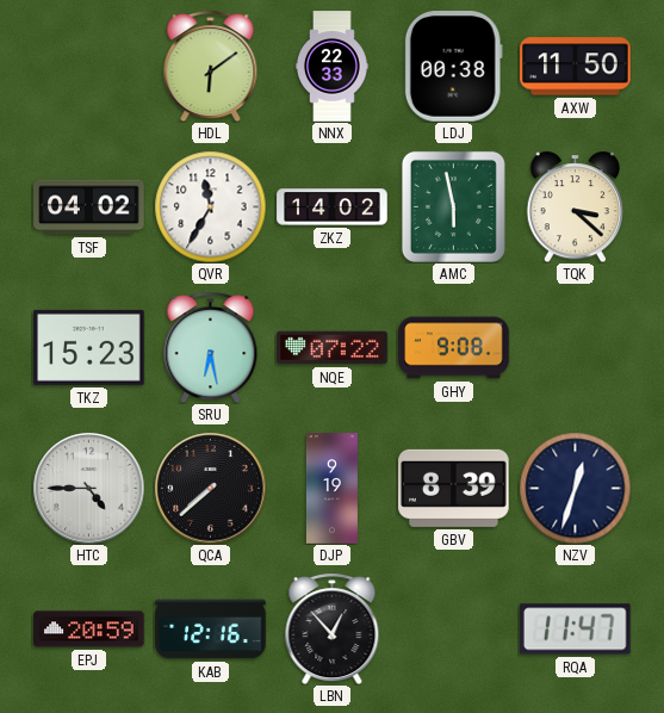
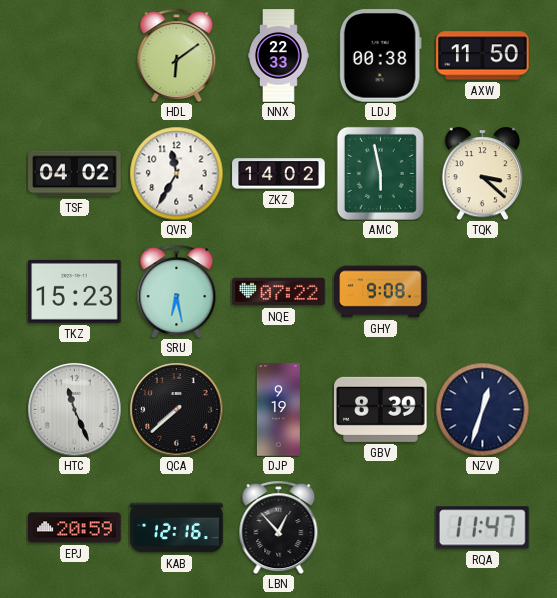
HTC: 4:45 -> 11:26
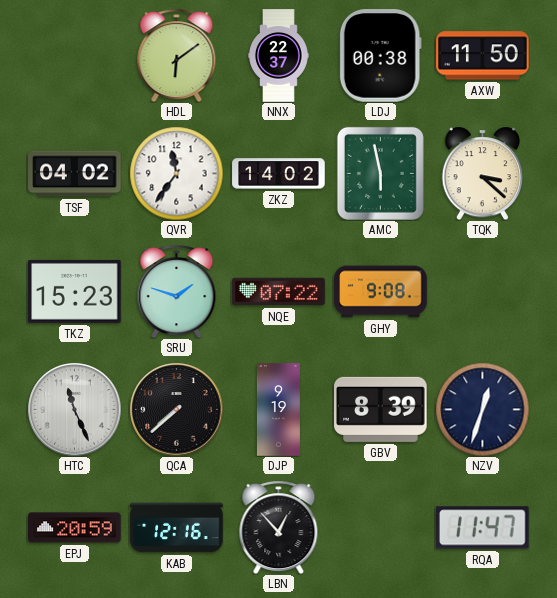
NNX: 22:33 -> 22:37
QVR: 11:35 -> 11:36
SRU: 6:28 -> 1:48
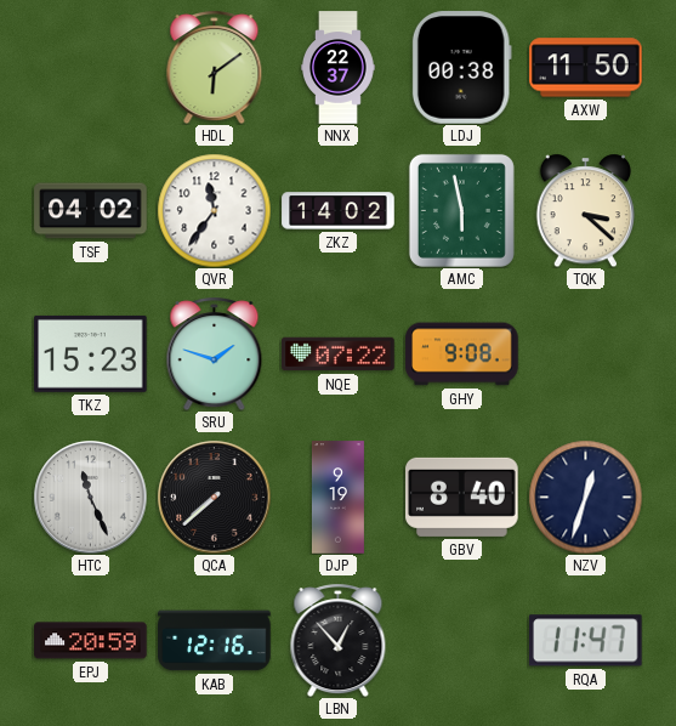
GBV: 8:39 -> 8:40
